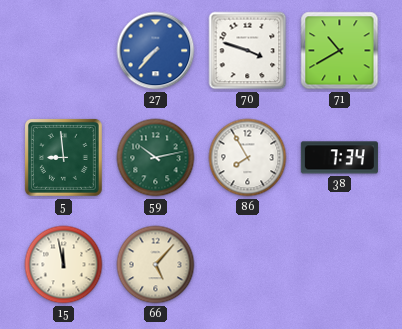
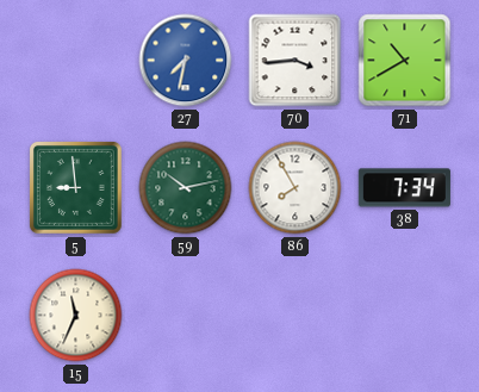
27: 7:37 -> 7:32
70: 3:48 -> 3:44
15: 11:58 -> 11:34
66: 5:07 -> none
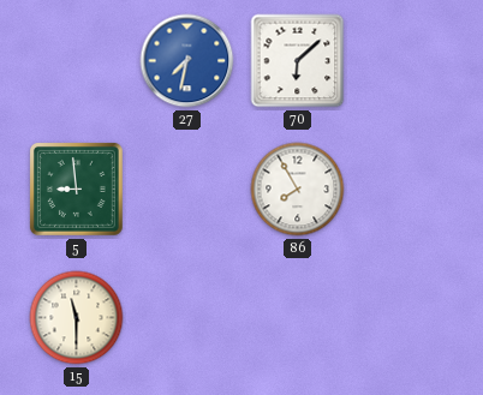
70: 3:44 -> 6:08
71: 10:40 -> none
59: 10:13 -> none
38: 7:34 -> none
15: 11:34 -> 11:30
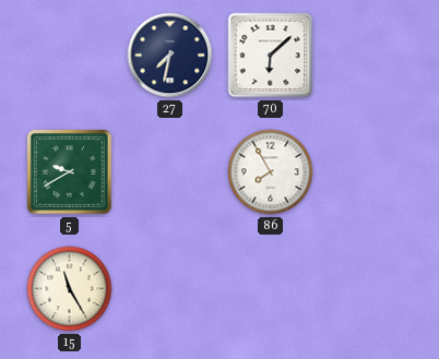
27 dial: blue -> navy
5: 8:59 -> 9:40
15: 11:30 -> 11:25
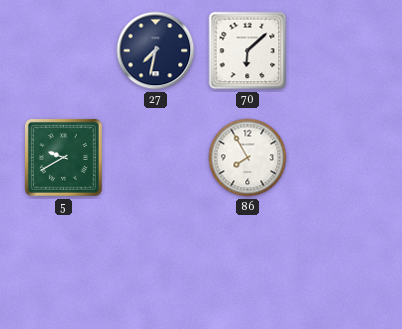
15: 11:25 -> none
